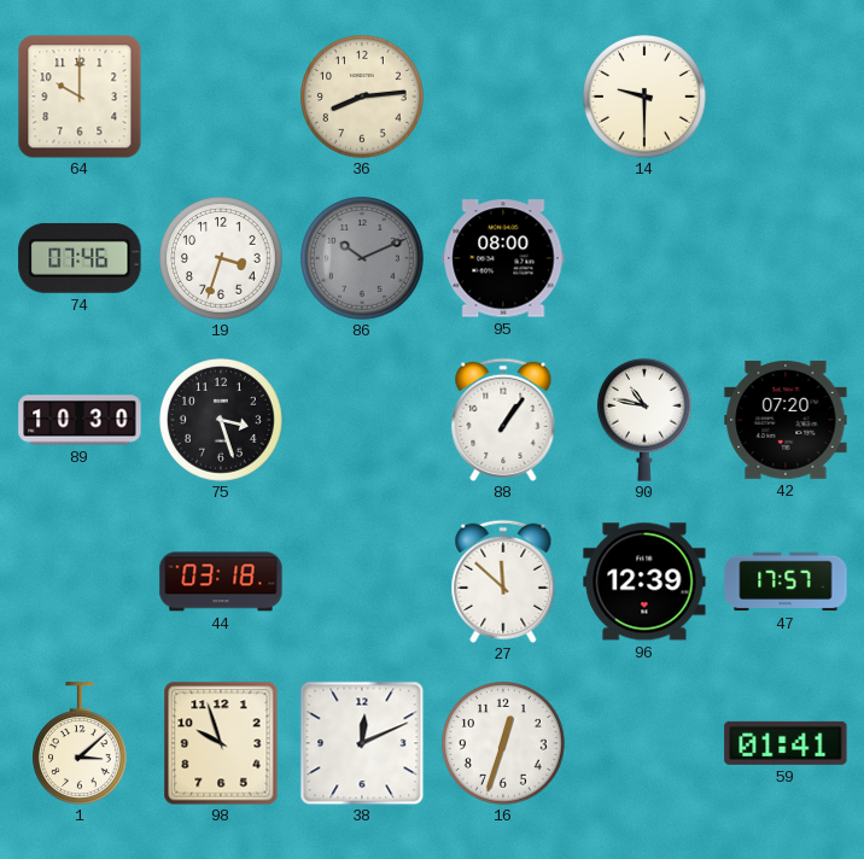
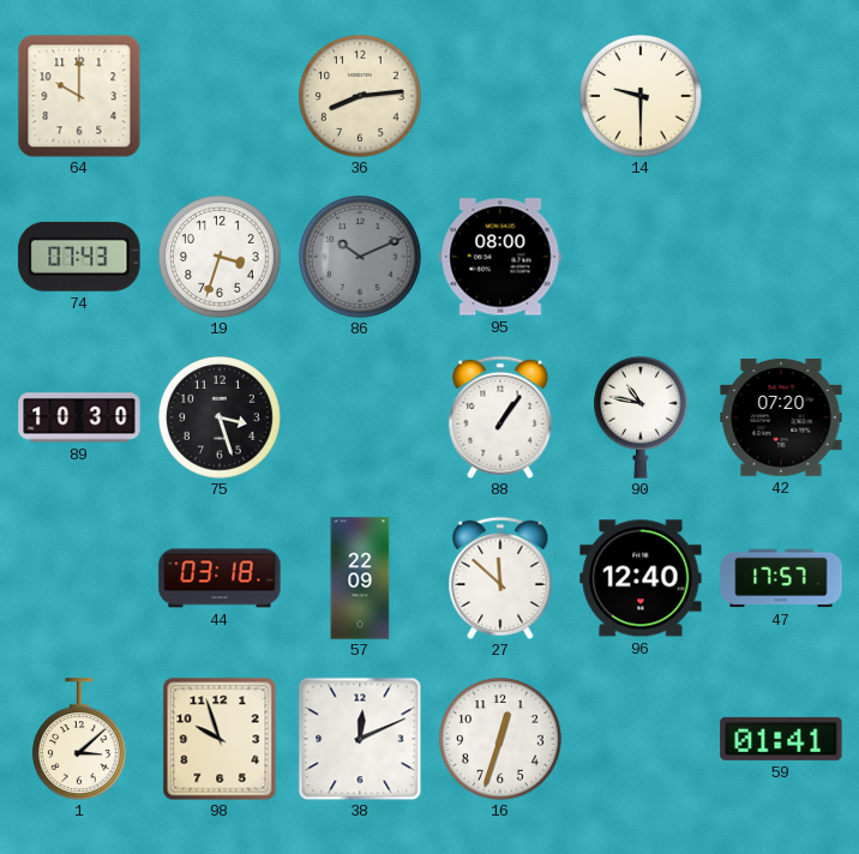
74: 07:46 -> 07:43
57: none -> 22:09
96: 12:39 -> 12:40
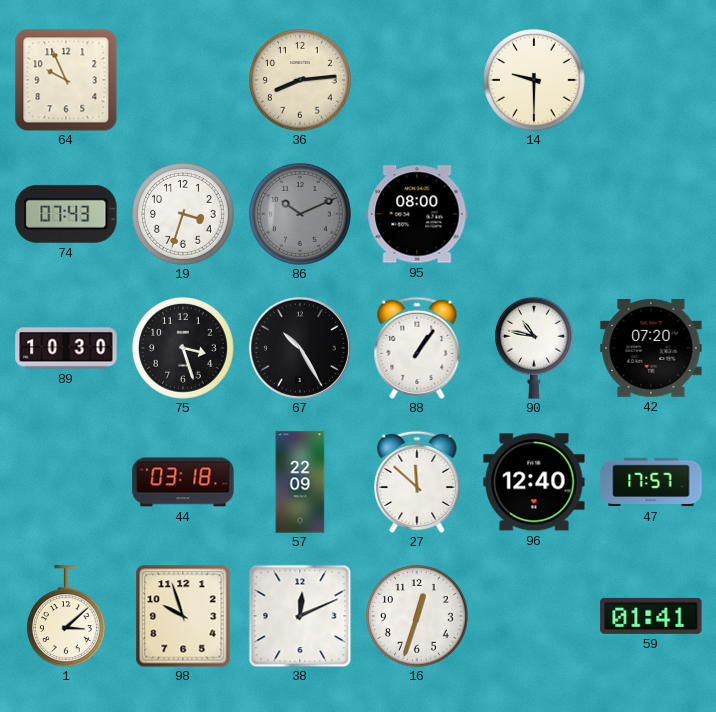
64: 10:00 -> 9:56
67: none -> 10:25
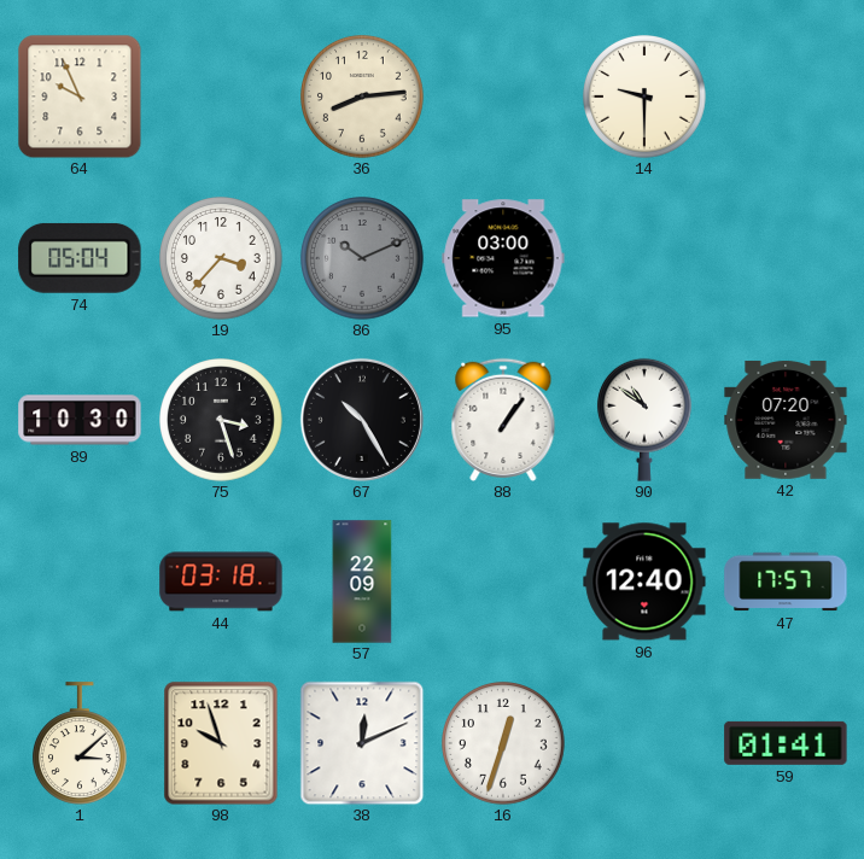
74: 07:43 -> 05:04
19: 3:33 -> 3:37
95: 08:00 -> 03:00
90: 10:47 -> 10:51
27: 11:52 -> none
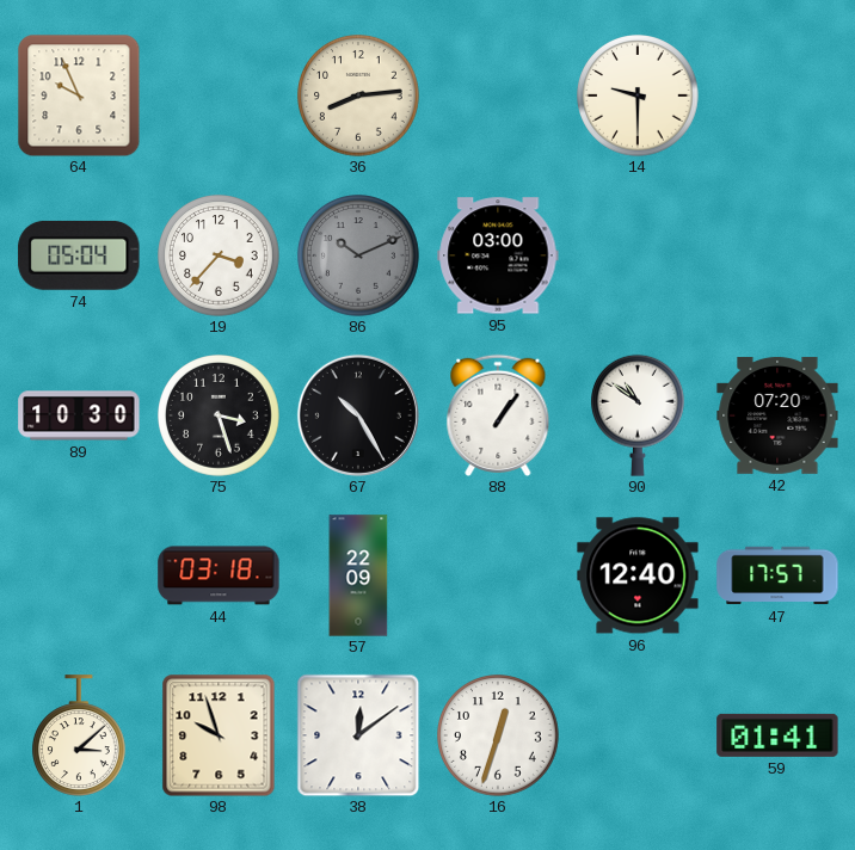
38: 12:11 -> 12:09
